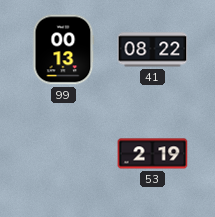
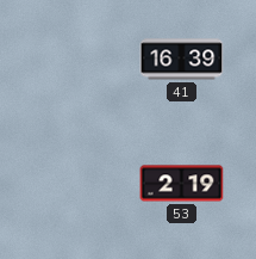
99: 00:13 -> none
41: 08:22 -> 16:39
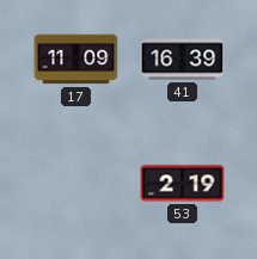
17: none -> 11:09
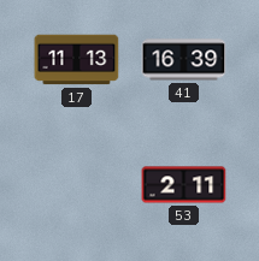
17: 11:09 -> 11:13
53: 2:19 -> 2:11
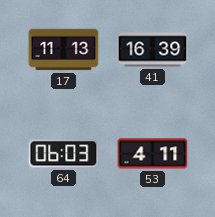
64: none -> 06:03
53: 2:11 -> 4:11
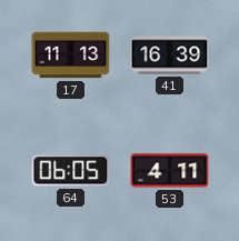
64: 06:03 -> 06:05
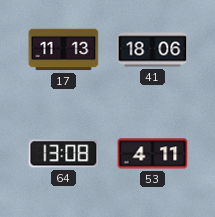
41: 16:39 -> 18:06
64: 06:05 -> 13:08
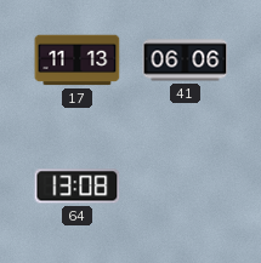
41: 18:06 -> 06:06
53: 4:11 -> none
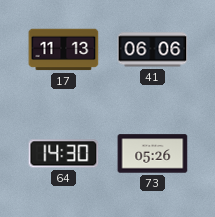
64: 13:08 -> 14:30
73: none -> 05:26
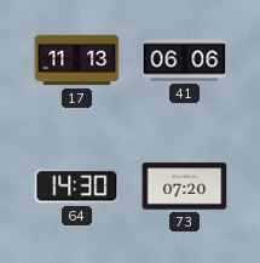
73: 05:26 -> 07:20
